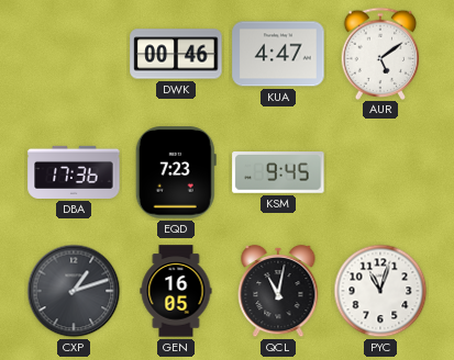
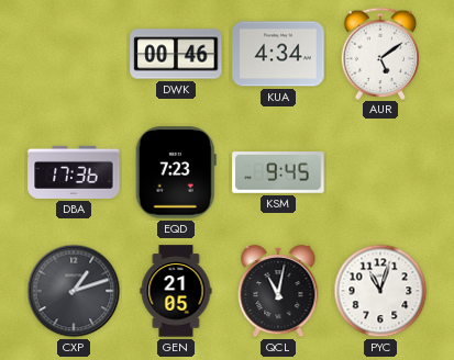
KUA: 4:47 -> 4:34
GEN: 16:05 -> 21:05
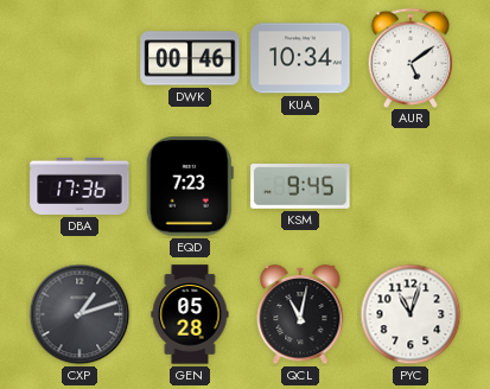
KUA: 4:34 -> 10:34
GEN: 21:05 -> 05:28
